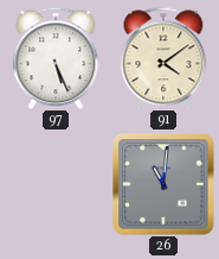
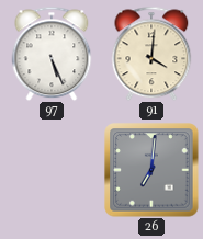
91: 4:09 -> 4:01
26: 11:01 -> 7:01
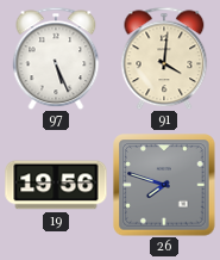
19: none -> 19:56
26: 7:01 -> 7:48
